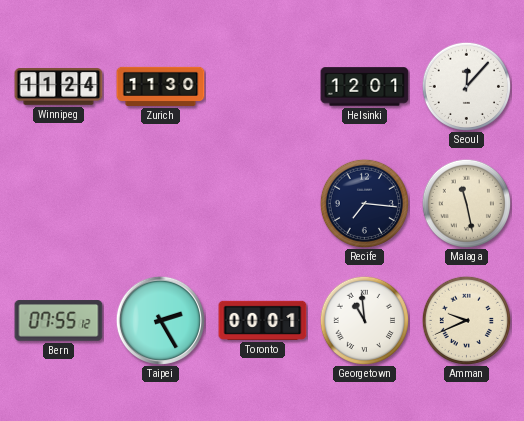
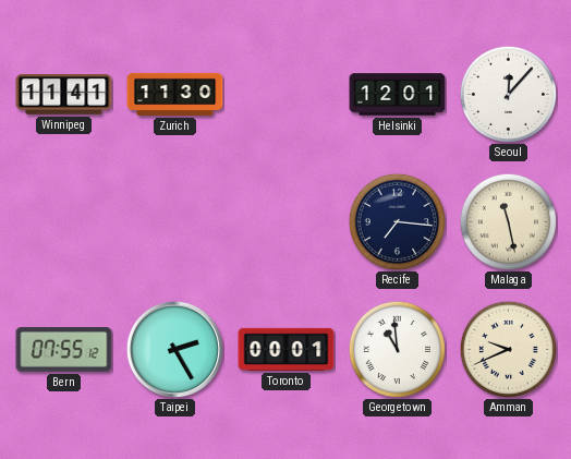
Winnipeg: 11:24 -> 11:41
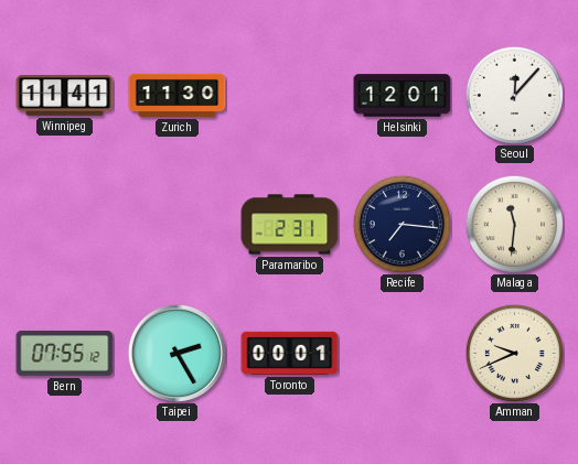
Paramaribo: none -> 2:31
Malaga: 11:28 -> 11:31
Georgetown: 10:59 -> none
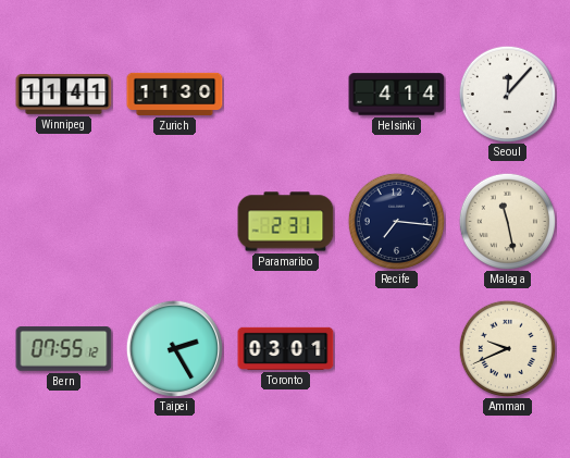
Helsinki: 12:01 -> 4:14
Malaga: 11:31 -> 11:28
Toronto: 00:01 -> 03:01
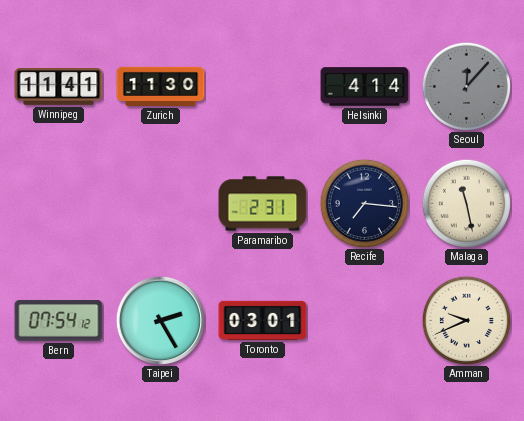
Seoul dial: white -> grey
Bern: 07:55 -> 07:54
